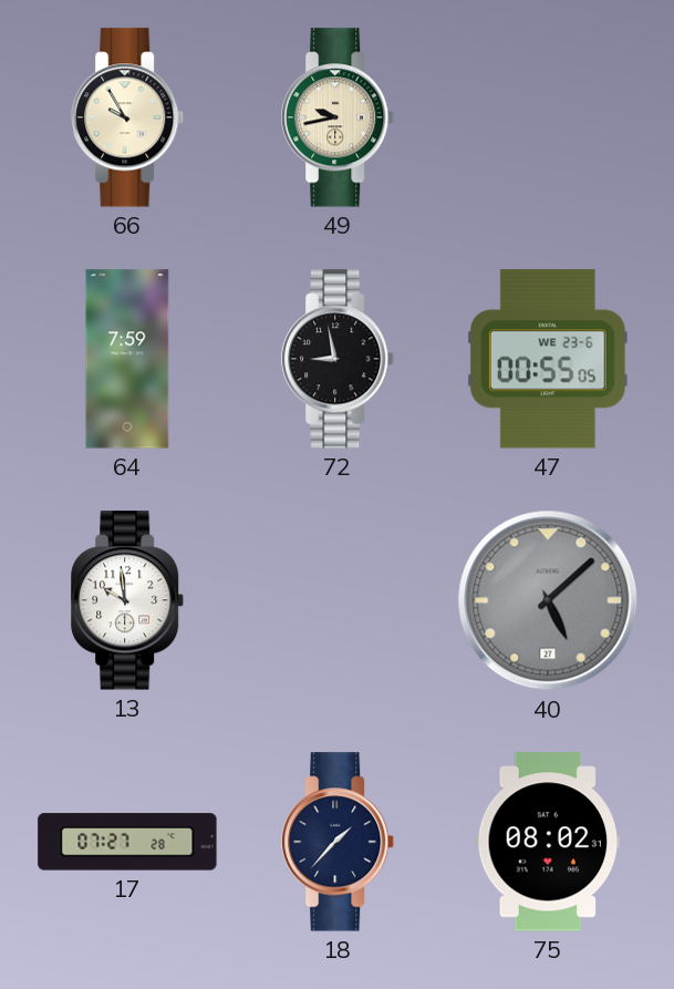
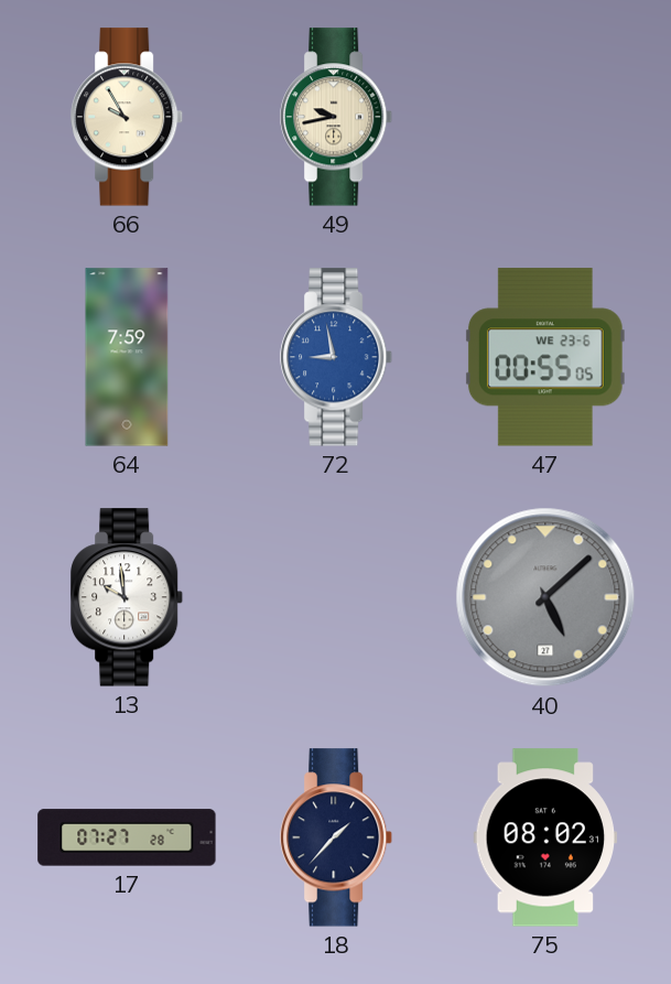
72 dial: black -> blue
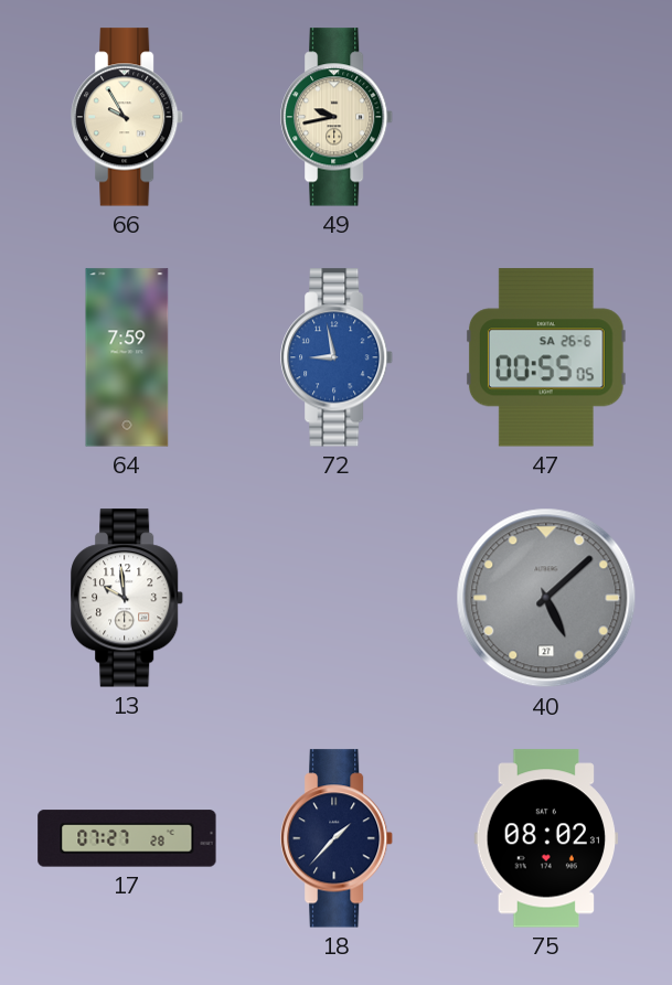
47 date: WE 23-6 -> SA 26-6
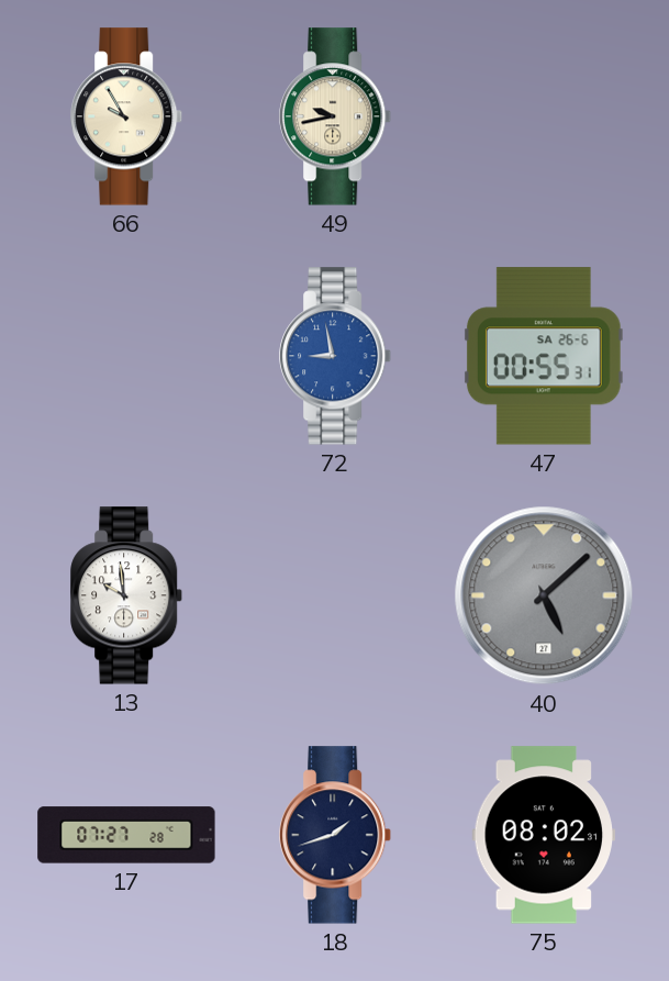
64: 7:59 -> none
47: 00:55:05 -> 00:55:31
18: 1:37 -> 1:42
